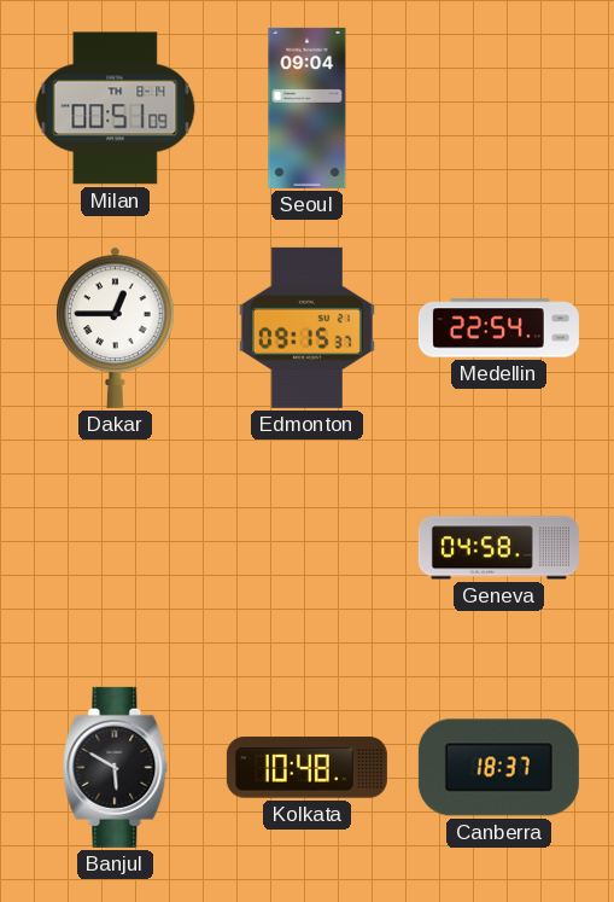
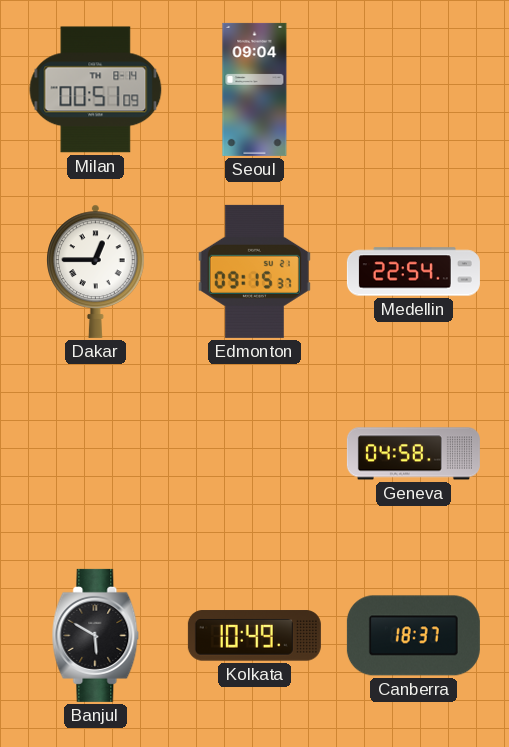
Kolkata: 10:48 -> 10:49
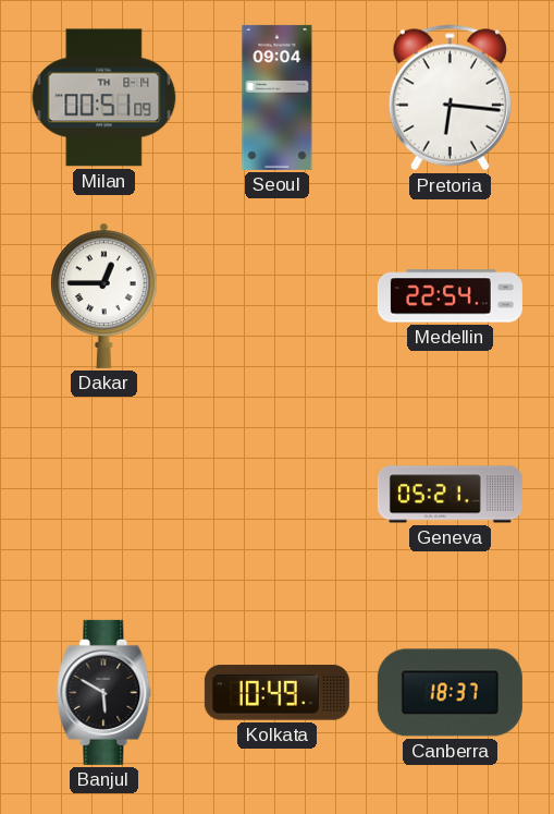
Pretoria: none -> 6:16
Edmonton: 09:15 -> none
Geneva: 04:58 -> 05:21
